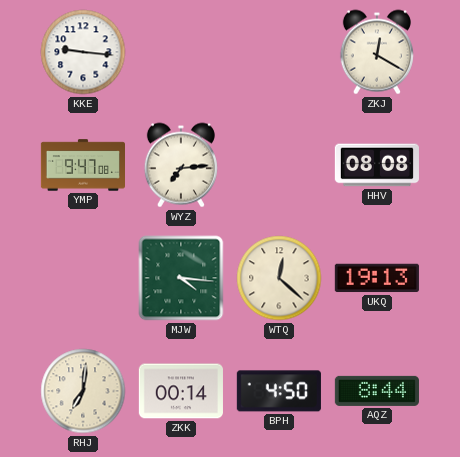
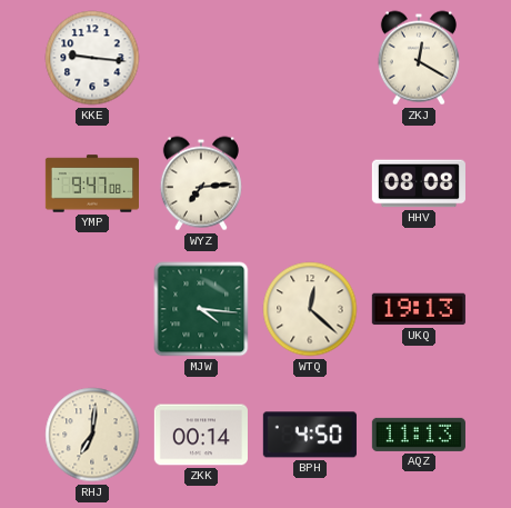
AQZ: 8:44 -> 11:13
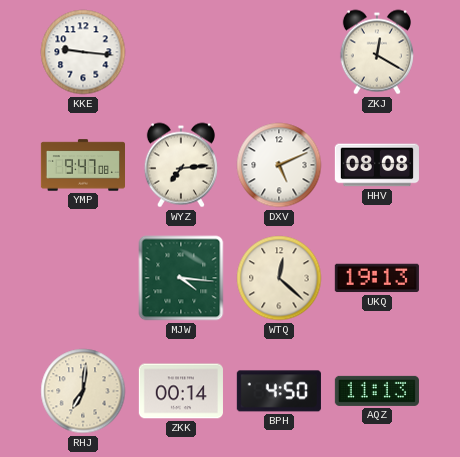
DXV: none -> 5:11
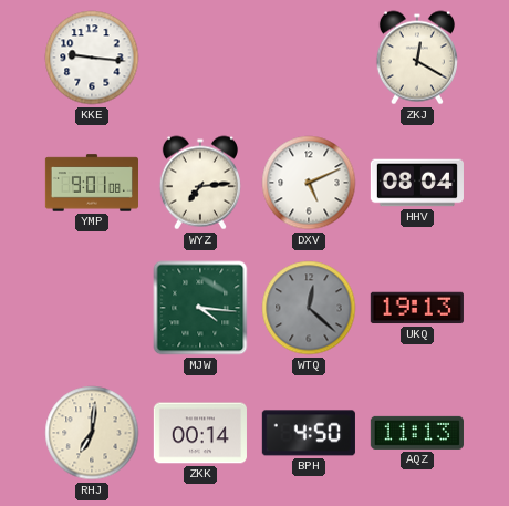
YMP: 9:47 -> 9:01
HHV: 08:08 -> 08:04
WTQ dial: cream -> grey
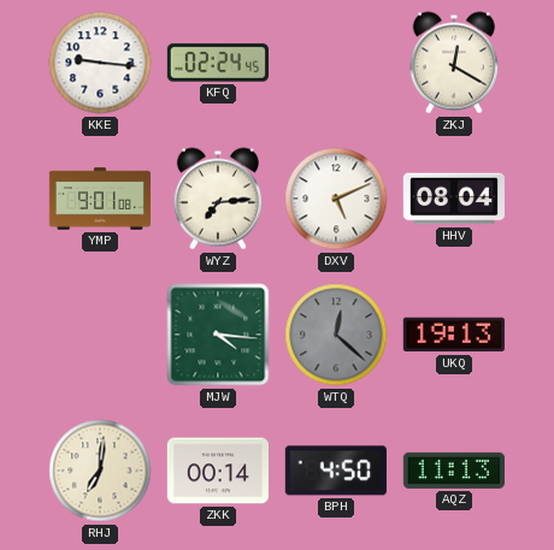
KFQ: none -> 02:24
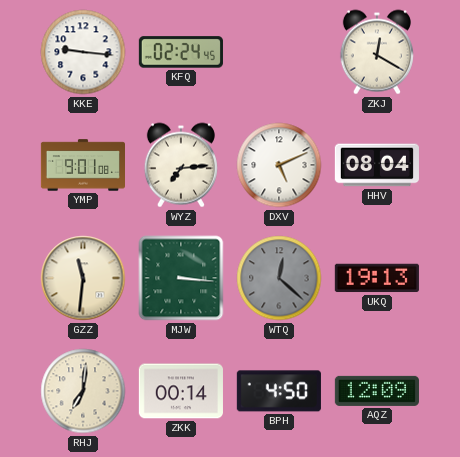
GZZ: none -> 11:31
MJW: 4:16 -> 3:16
AQZ: 11:13 -> 12:09
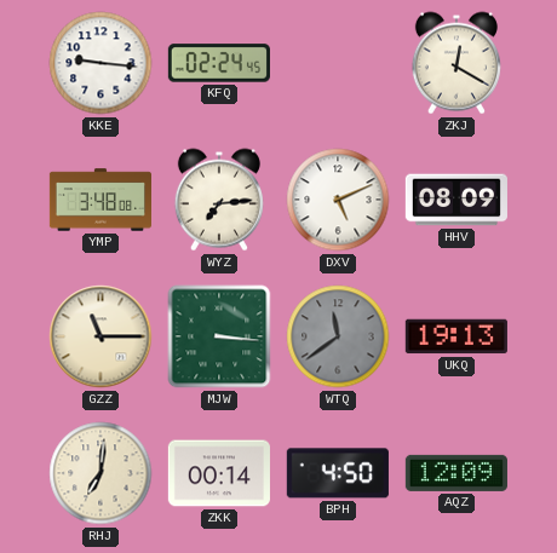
YMP: 9:01 -> 3:48
HHV: 08:04 -> 08:09
GZZ: 11:31 -> 11:15
WTQ: 12:22 -> 11:39
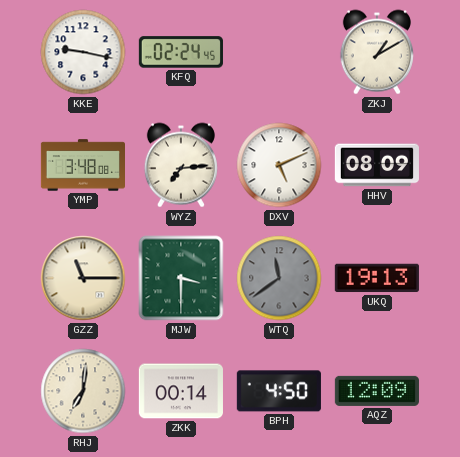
KKE: 9:16 -> 9:17
ZKJ: 12:20 -> 1:10
MJW: 3:16 -> 3:30
